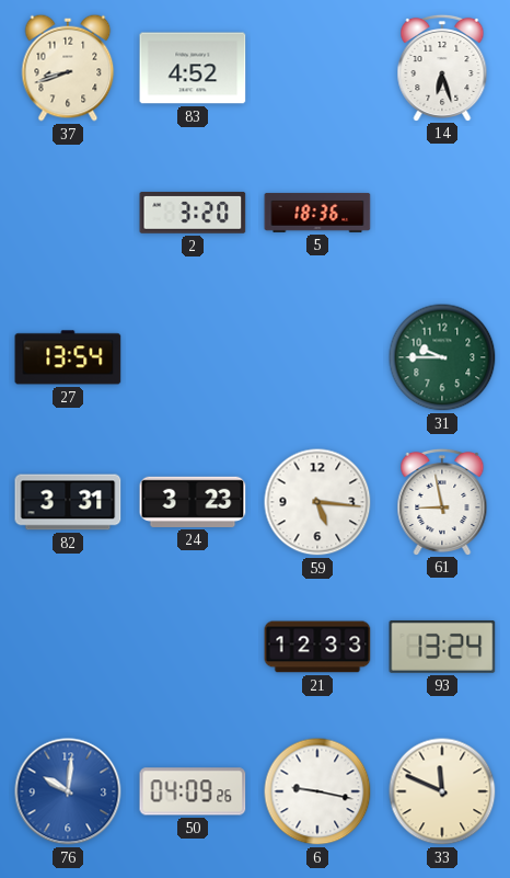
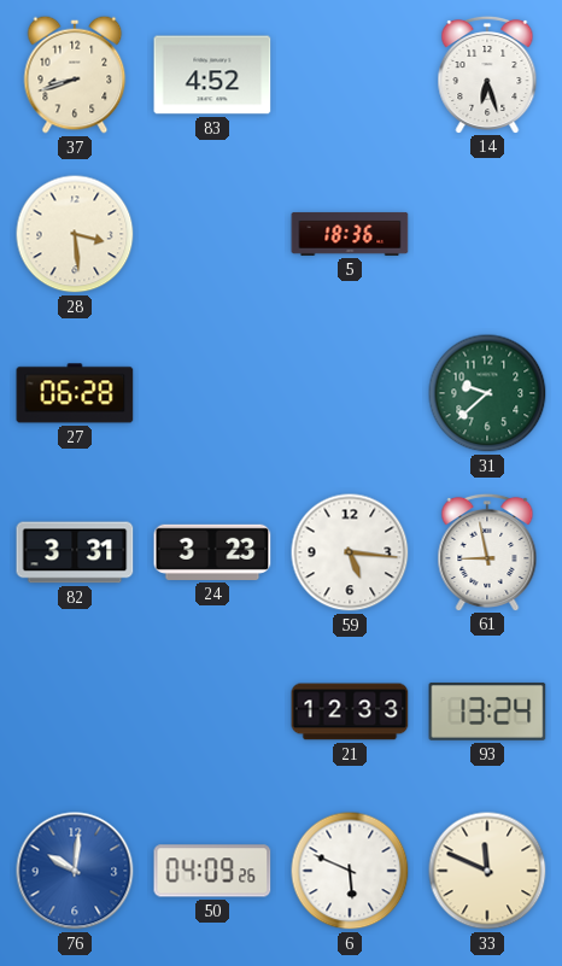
28: none -> 3:29
2: 3:20 -> none
27: 13:54 -> 06:28
31: 9:45 -> 9:38
6: 9:17 -> 5:49
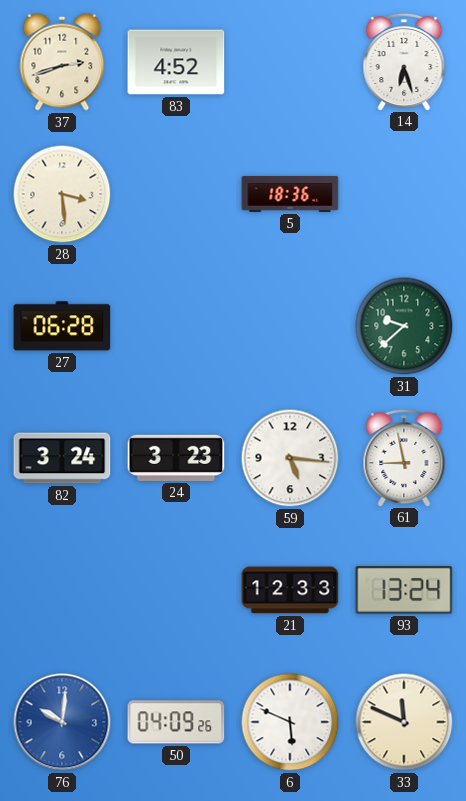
37: 8:42 -> 2:42
82: 3:31 -> 3:24
